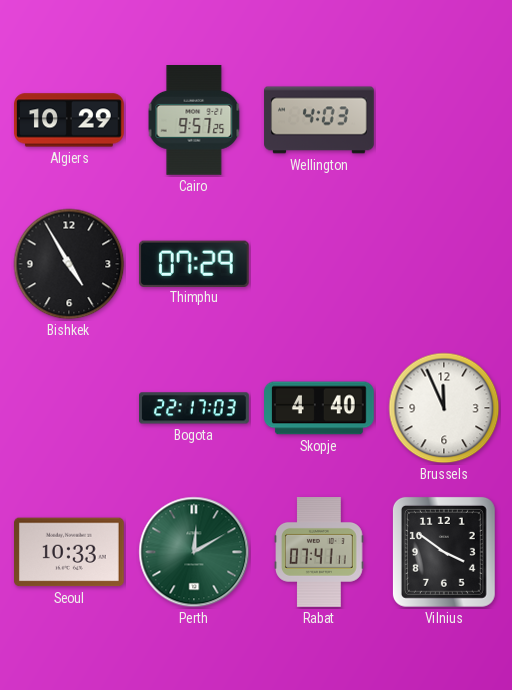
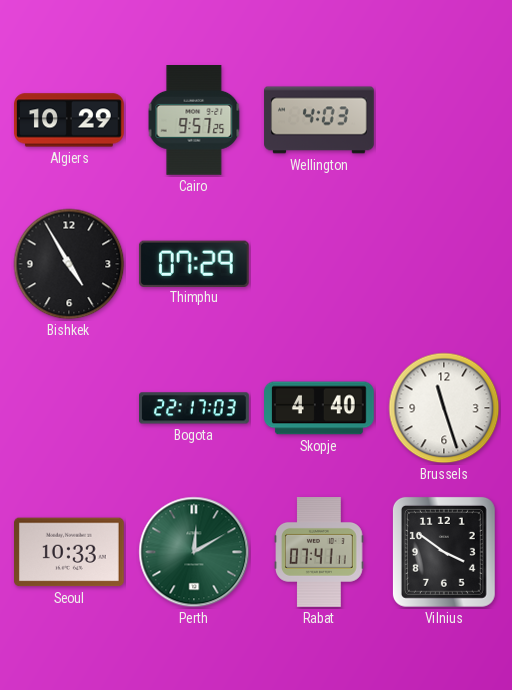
Brussels: 11:56 -> 11:27
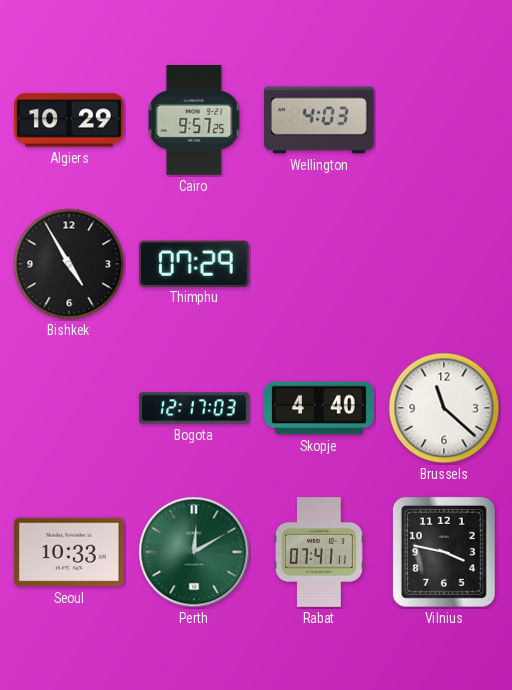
Bogota: 22:17 -> 12:17
Brussels: 11:27 -> 11:22
Vilnius: 3:51 -> 3:47
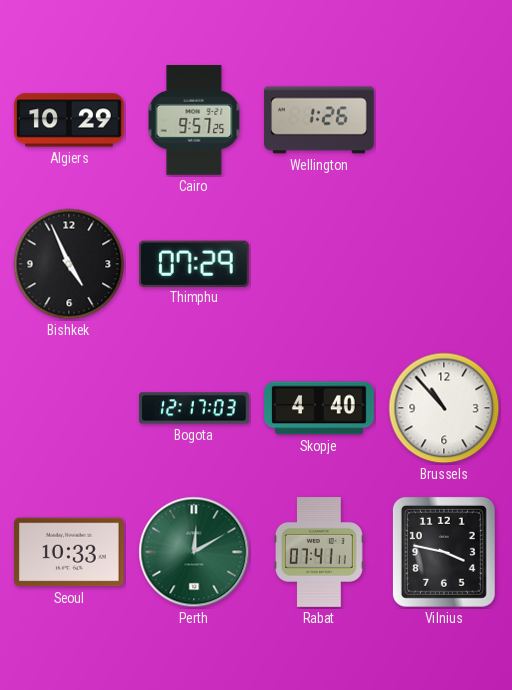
Wellington: 4:03 -> 1:26
Bishkek: 4:55 -> 4:56
Brussels: 11:22 -> 10:53
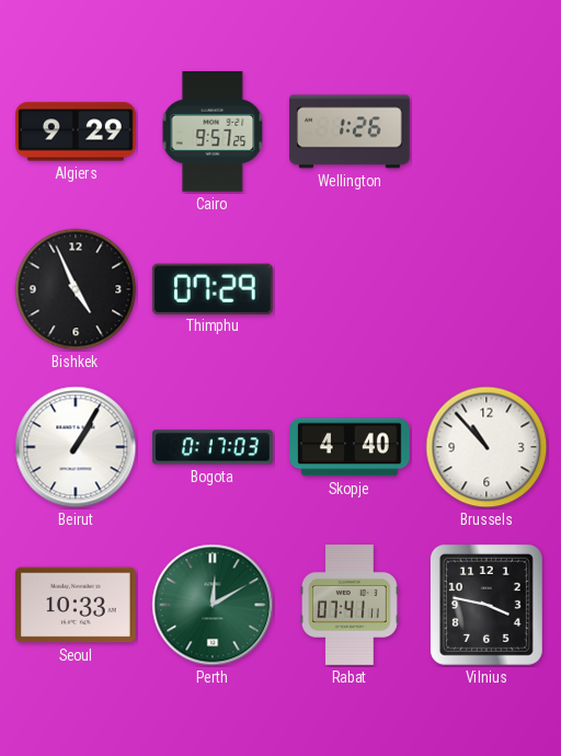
Algiers: 10:29 -> 9:29
Beirut: none -> 1:05
Bogota: 12:17 -> 0:17
